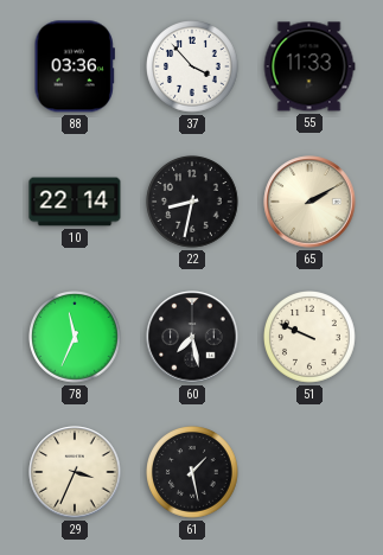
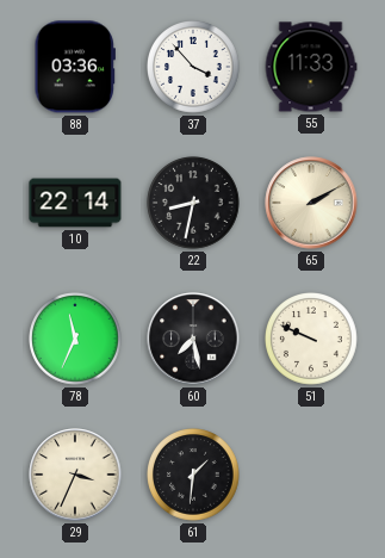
61: 1:28 -> 1:31
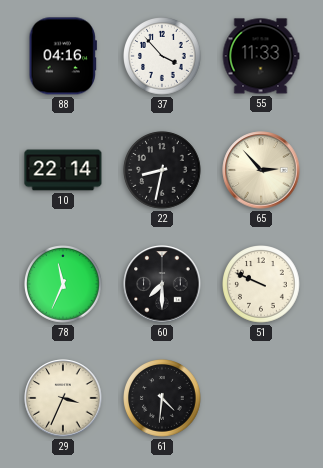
88: 03:36 -> 04:16
65: 2:10 -> 2:53
60: 7:28 -> 7:30
61: 1:31 -> 4:31
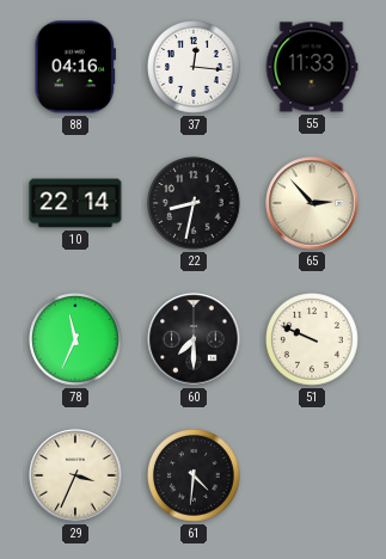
37: 3:53 -> 12:16
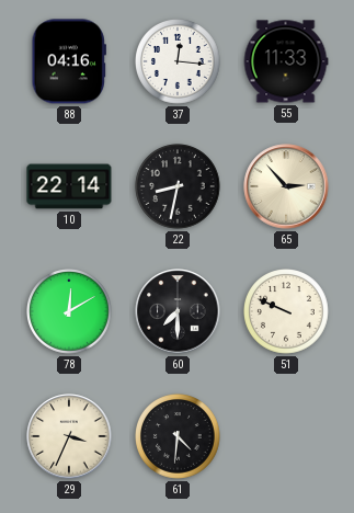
78: 11:34 -> 12:10
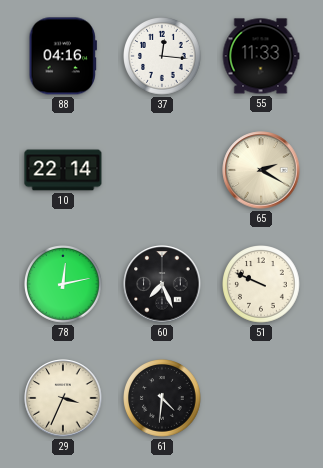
22: 8:32 -> none
65: 2:53 -> 2:20
78: 12:10 -> 12:13
60: 7:30 -> 7:26
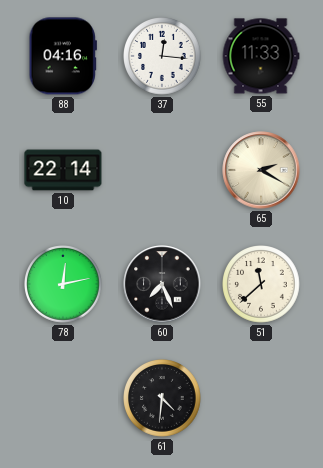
51: 9:49 -> 11:38
29: 3:34 -> none
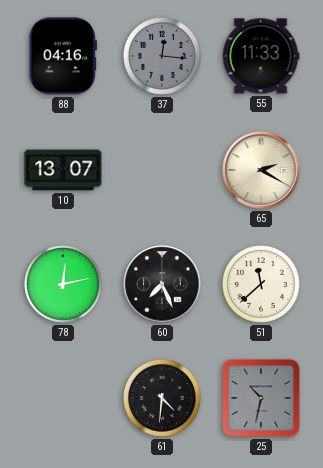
37 dial: white -> grey
10: 22:14 -> 13:07
25: none -> 10:32
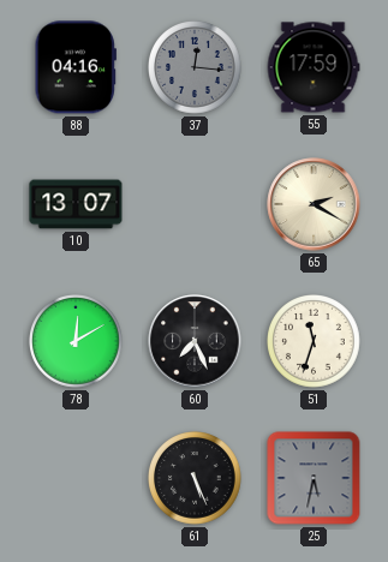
55: 11:33 -> 17:59
78: 12:13 -> 12:10
51: 11:38 -> 11:33
61: 4:31 -> 5:26
25: 10:32 -> 5:32
